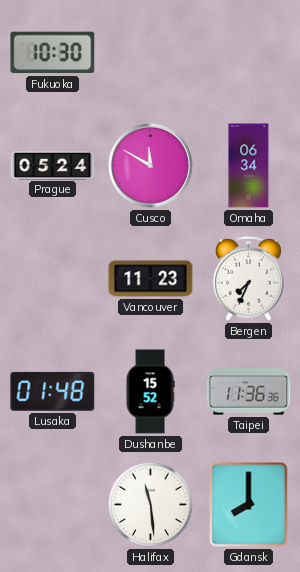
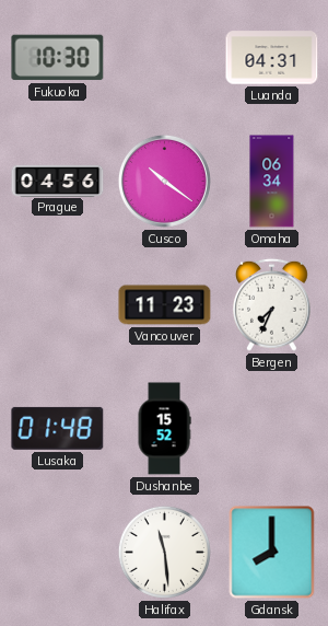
Luanda: none -> 04:31
Prague: 05:24 -> 04:56
Cusco: 11:50 -> 10:21
Taipei: 11:36 -> none
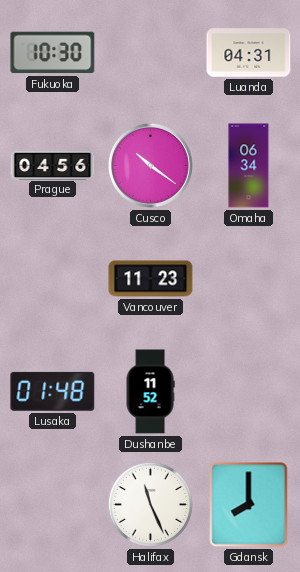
Bergen: 7:34 -> none
Dushanbe: 15:52 -> 11:52
Halifax: 11:29 -> 11:26
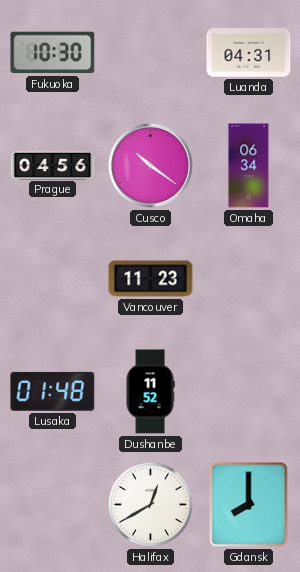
Halifax: 11:26 -> 12:40
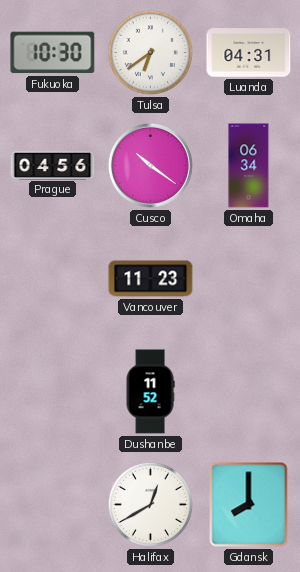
Tulsa: none -> 6:39
Lusaka: 01:48 -> none
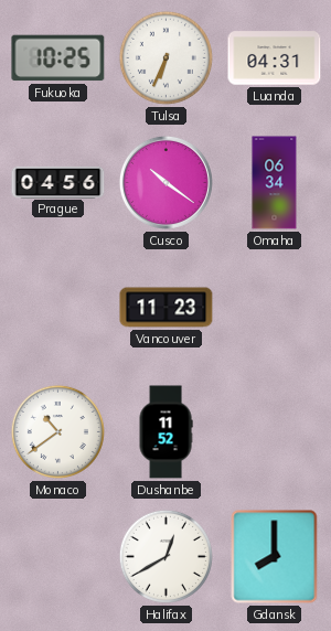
Fukuoka: 10:30 -> 10:25
Tulsa: 6:39 -> 6:34
Monaco: none -> 10:39
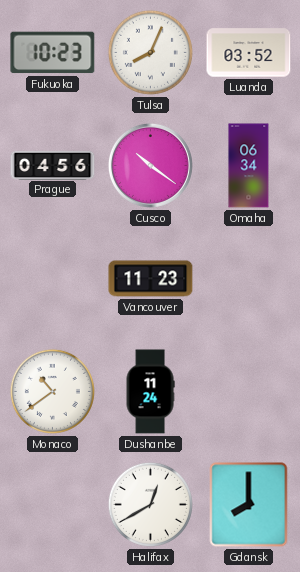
Fukuoka: 10:25 -> 10:23
Tulsa: 6:34 -> 8:04
Luanda: 04:31 -> 03:52
Dushanbe: 11:52 -> 11:24
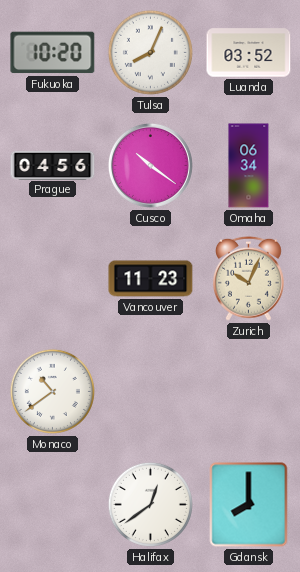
Fukuoka: 10:23 -> 10:20
Zurich: none -> 10:04
Dushanbe: 11:24 -> none
Halifax: 12:40 -> 12:39
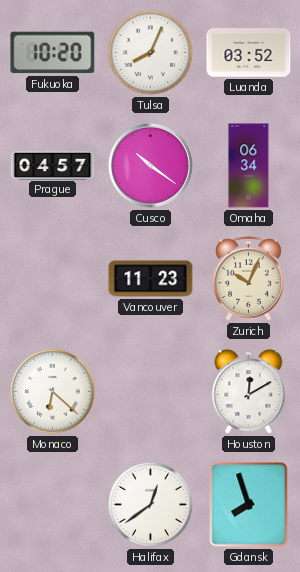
Prague: 04:56 -> 04:57
Monaco: 10:39 -> 6:22
Houston: none -> 12:10
Gdansk: 8:00 -> 7:57
